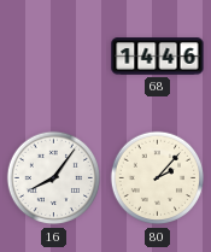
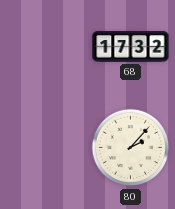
68: 14:46 -> 17:32
16: 8:06 -> none
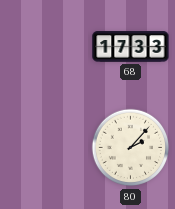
68: 17:32 -> 17:33
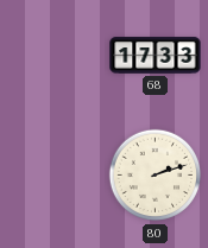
80: 2:07 -> 2:12
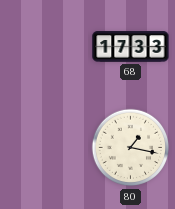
80: 2:12 -> 1:17
